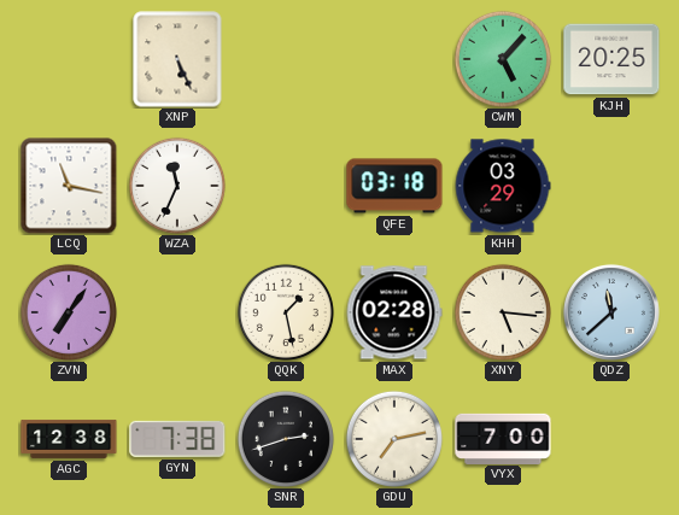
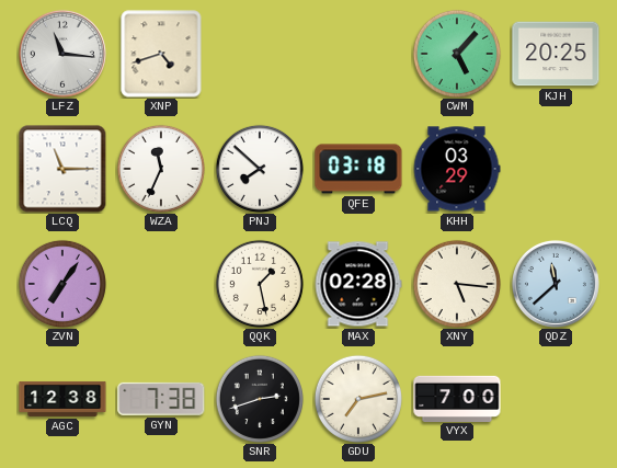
LFZ: none -> 11:16
XNP: 5:26 -> 4:42
LCQ: 11:17 -> 11:15
PNJ: none -> 7:52
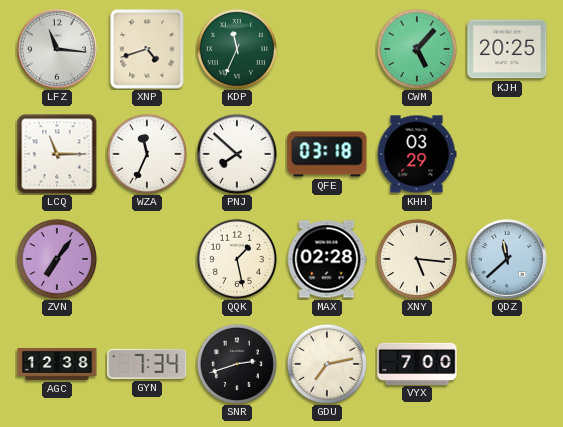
KDP: none -> 11:34
GYN: 7:38 -> 7:34
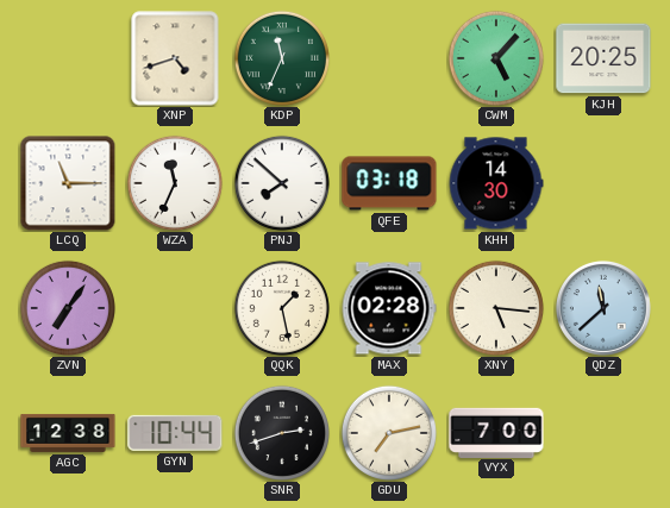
LFZ: 11:16 -> none
KHH: 03:29 -> 14:30
GYN: 7:34 -> 10:44
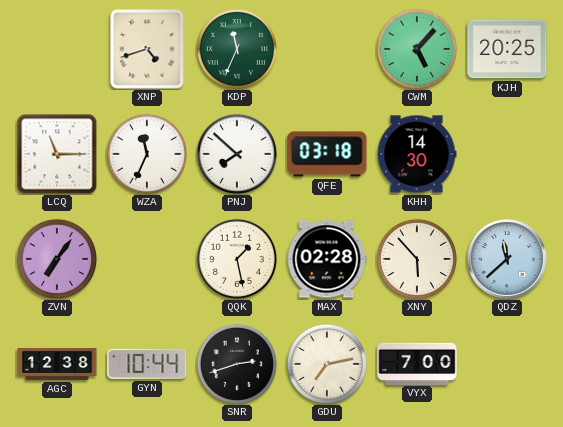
XNY: 5:16 -> 5:53
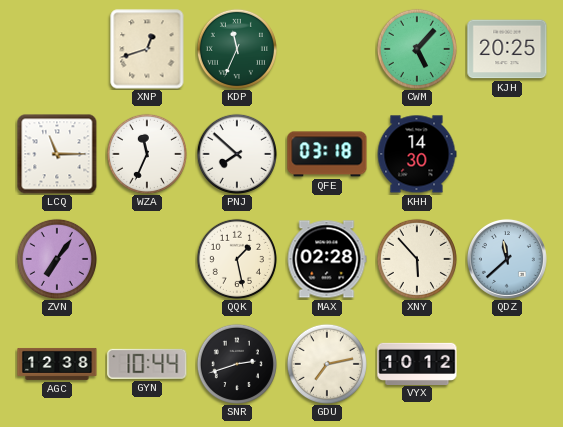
XNP: 4:42 -> 12:42
VYX: 7:00 -> 10:12
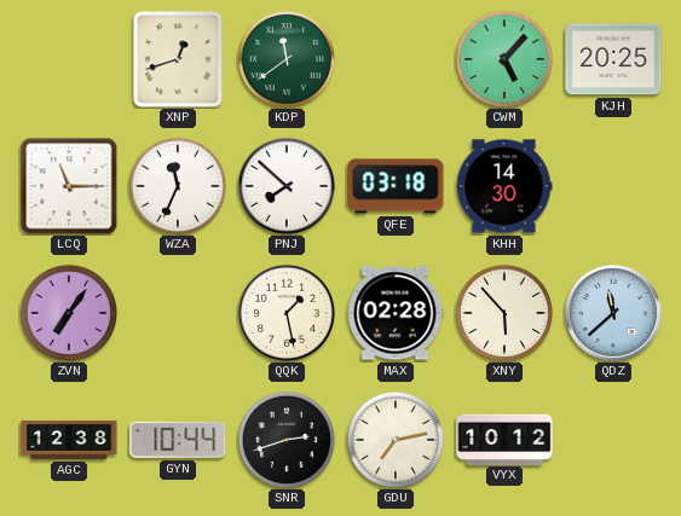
KDP: 11:34 -> 11:39
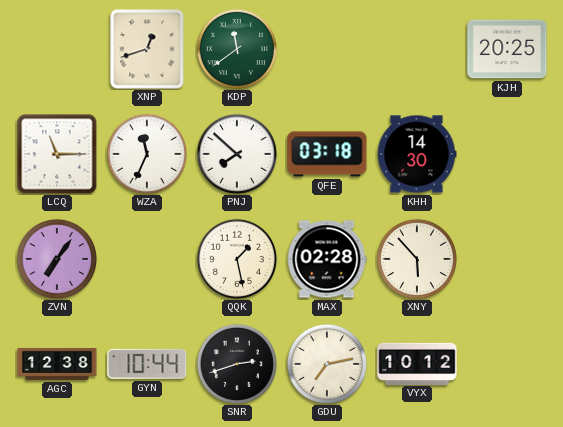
CWM: 5:07 -> none
QDZ: 11:38 -> none
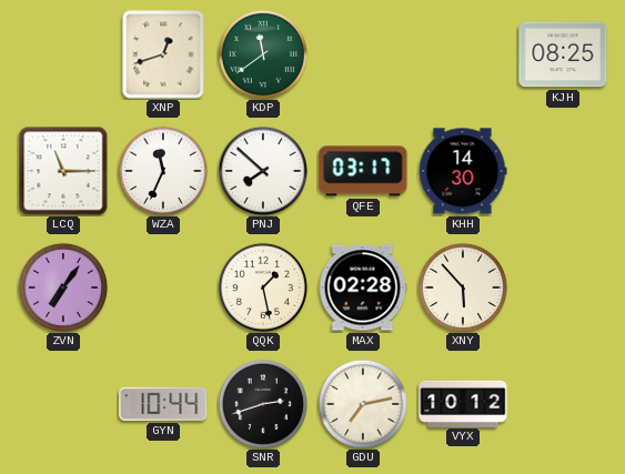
KJH: 20:25 -> 08:25
QFE: 03:18 -> 03:17
AGC: 12:38 -> none
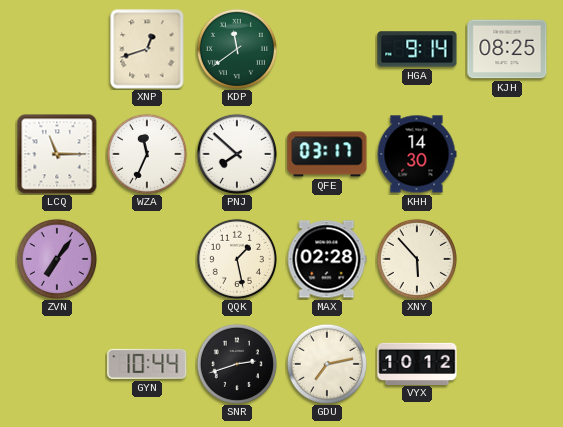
HGA: none -> 9:14
